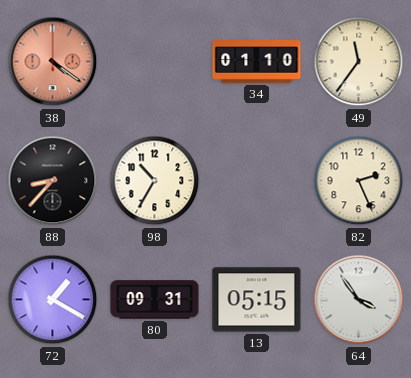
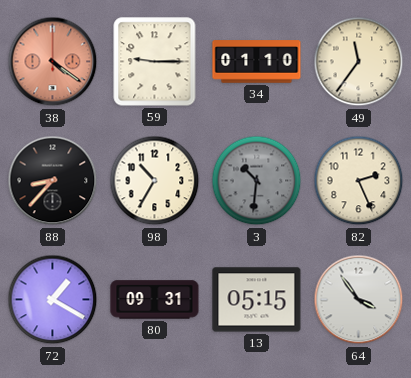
59: none -> 9:15
3: none -> 10:31
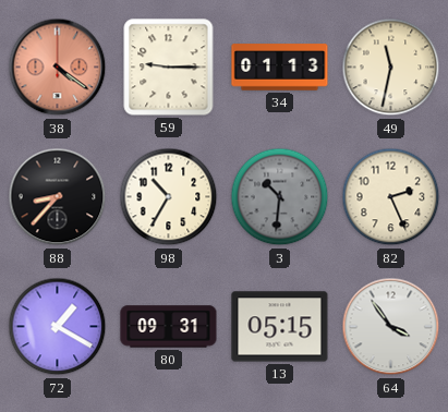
34: 01:10 -> 01:13
49: 11:36 -> 11:32
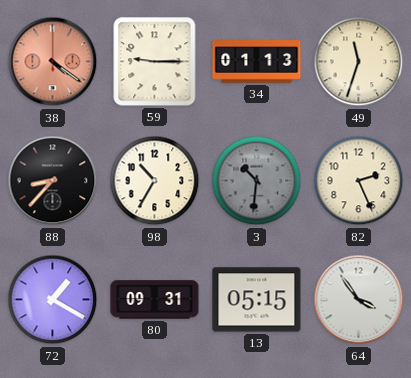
49: 11:32 -> 11:33
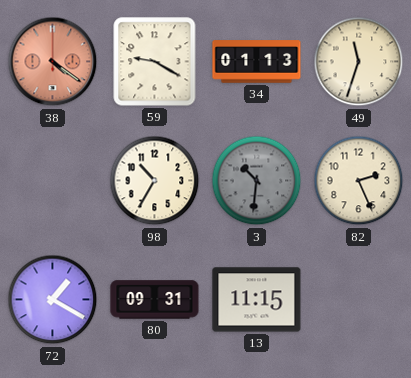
59: 9:15 -> 9:20
88: 8:37 -> none
13: 05:15 -> 11:15
64: 3:54 -> none
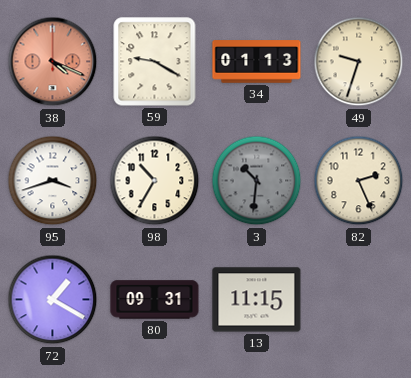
38: 4:21 -> 4:19
49: 11:33 -> 9:33
95: none -> 3:42
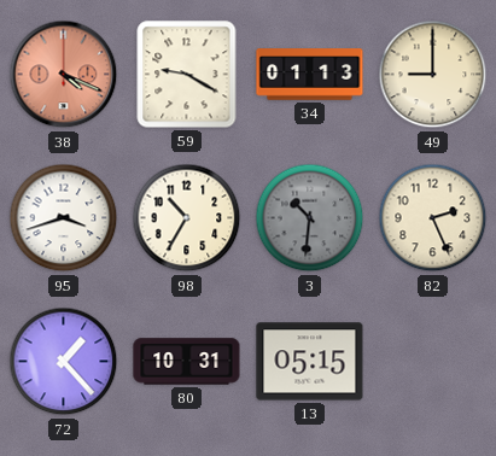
49: 9:33 -> 9:00
72: 1:20 -> 1:23
80: 09:31 -> 10:31
13: 11:15 -> 05:15
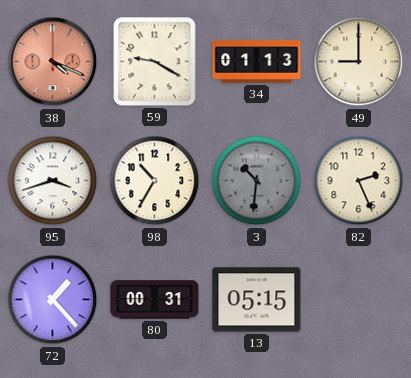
80: 10:31 -> 00:31
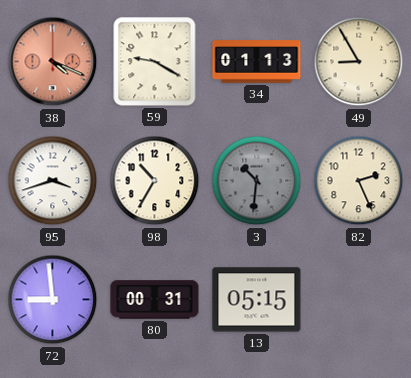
49: 9:00 -> 8:55
72: 1:23 -> 8:59
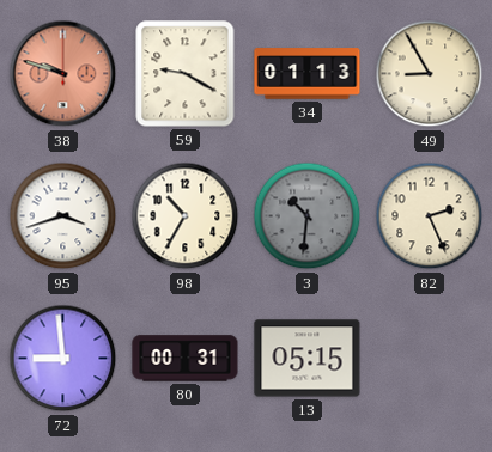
38: 4:19 -> 9:48
